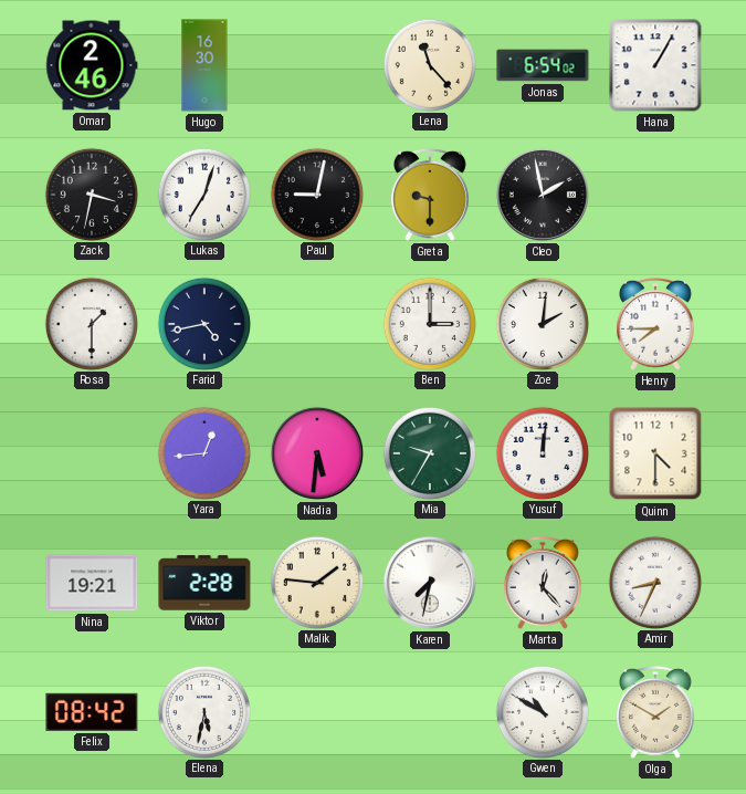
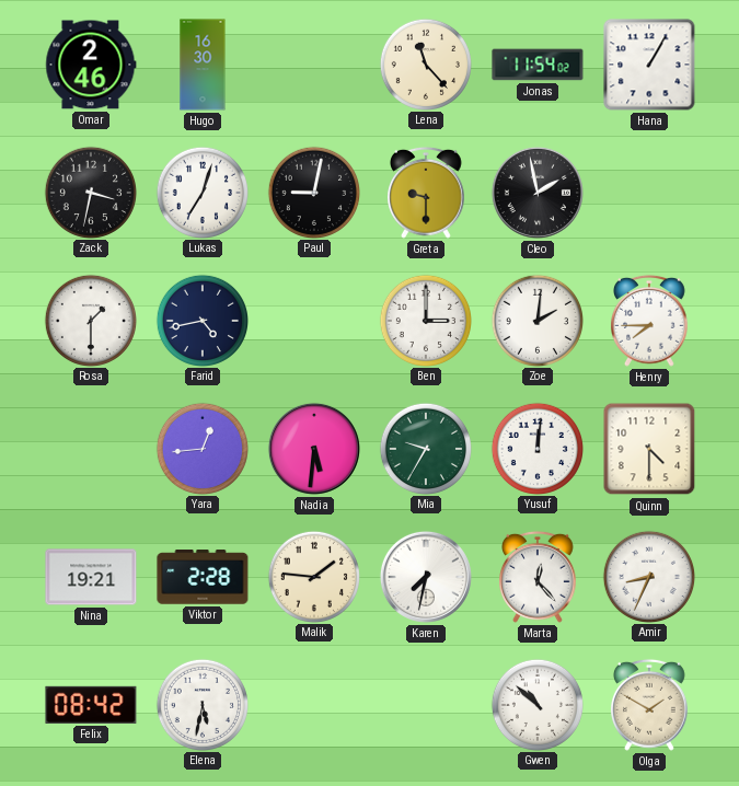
Jonas: 6:54 -> 11:54
Gwen: 10:50 -> 10:52
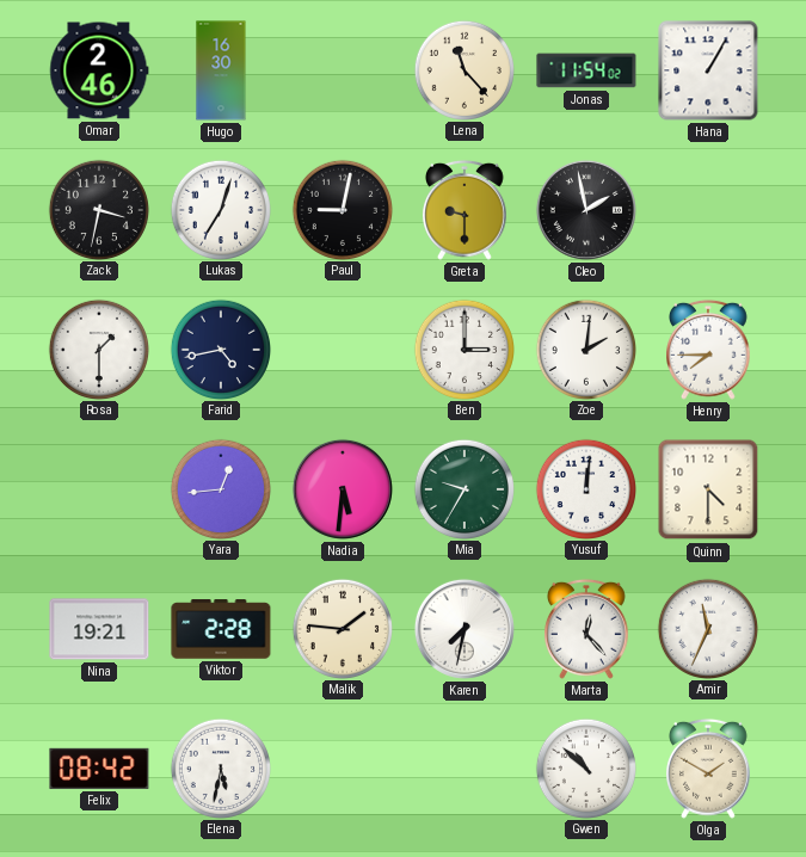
Amir: 8:34 -> 11:34
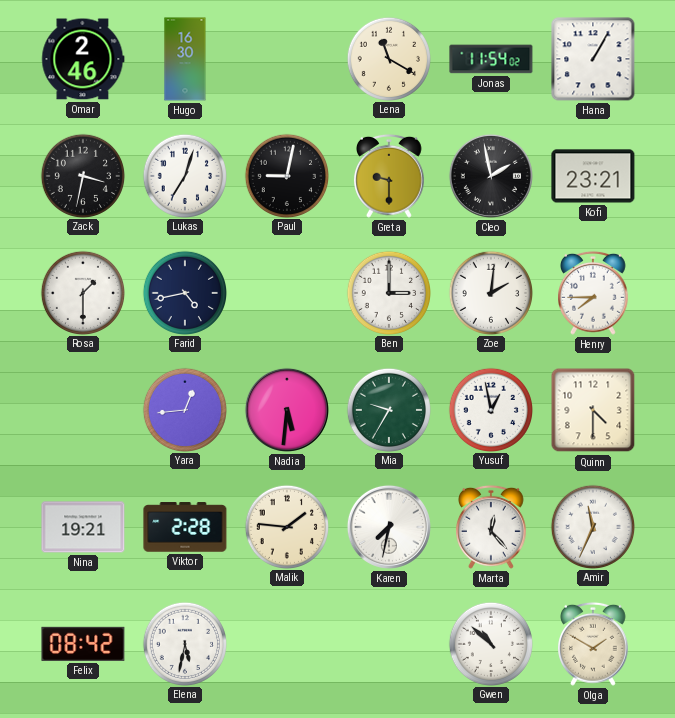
Lena: 11:23 -> 11:20
Kofi: none -> 23:21
Yusuf: 12:01 -> 12:58
